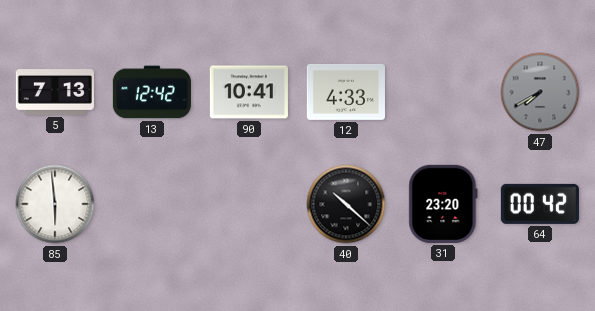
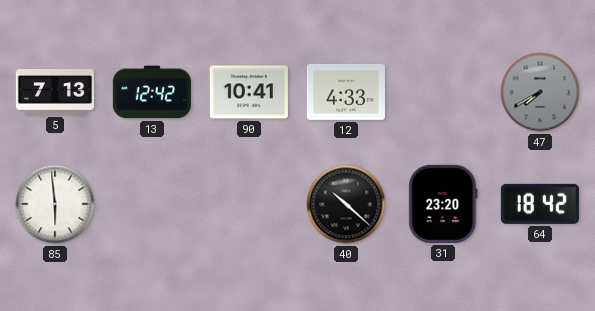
64: 00:42 -> 18:42
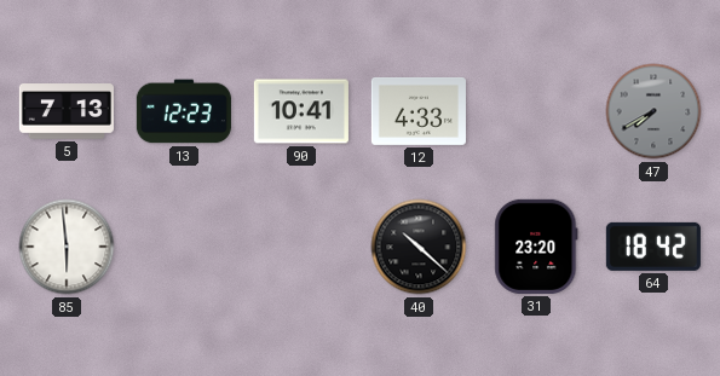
13: 12:42 -> 12:23
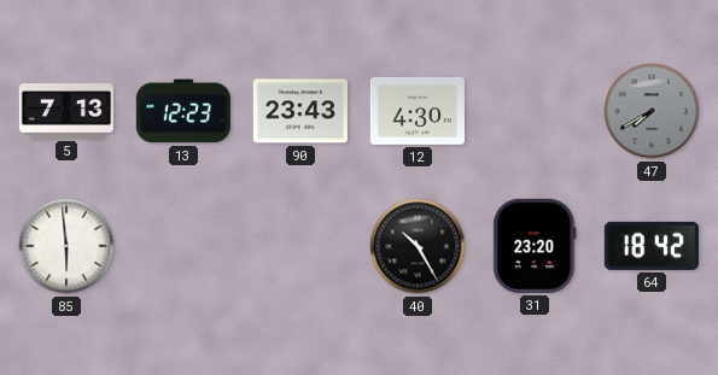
90: 10:41 -> 23:43
12: 4:33 -> 4:30
40: 10:22 -> 10:25
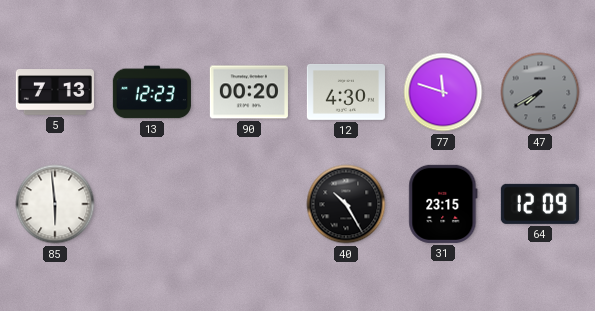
90: 23:43 -> 00:20
77: none -> 11:48
31: 23:20 -> 23:15
64: 18:42 -> 12:09
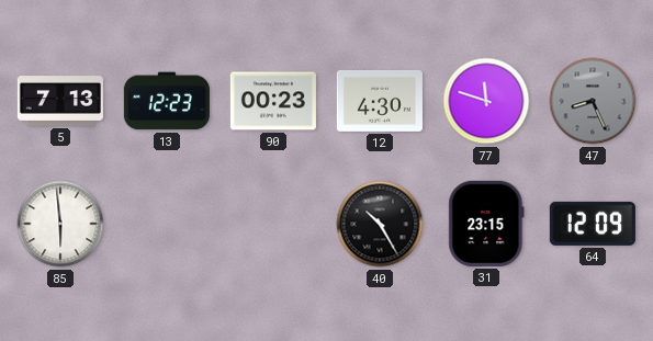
90: 00:20 -> 00:23
47: 7:40 -> 8:26
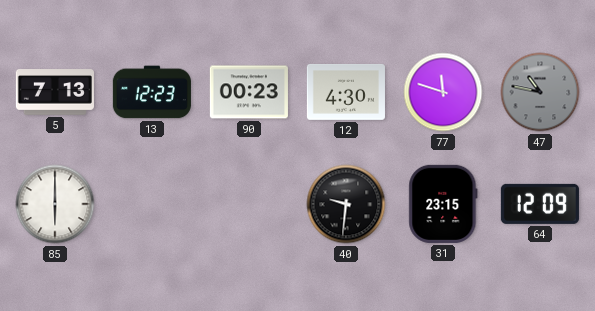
47: 8:26 -> 10:47
85: 5:59 -> 6:00
40: 10:25 -> 9:31
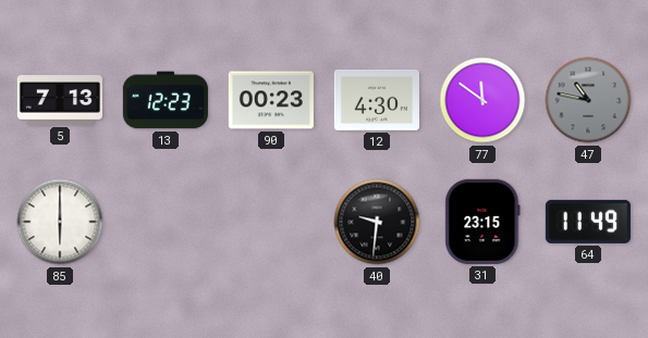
77: 11:48 -> 11:51
64: 12:09 -> 11:49
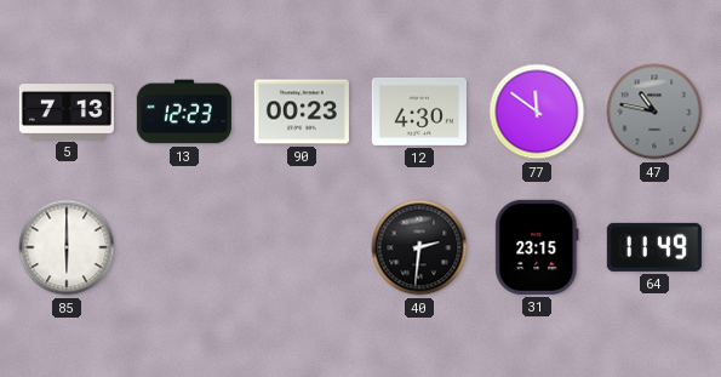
40: 9:31 -> 2:31
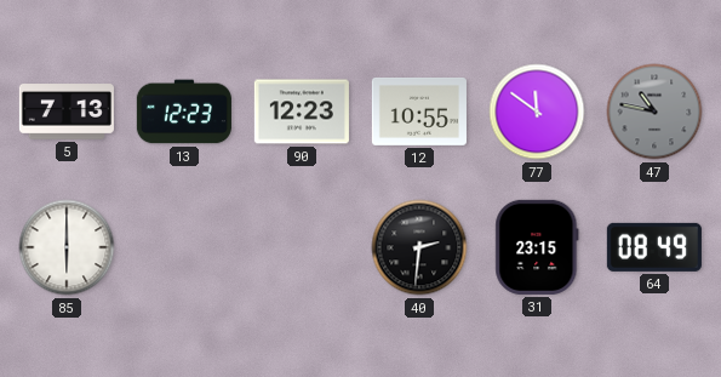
90: 00:23 -> 12:23
12: 4:30 -> 10:55
64: 11:49 -> 08:49
